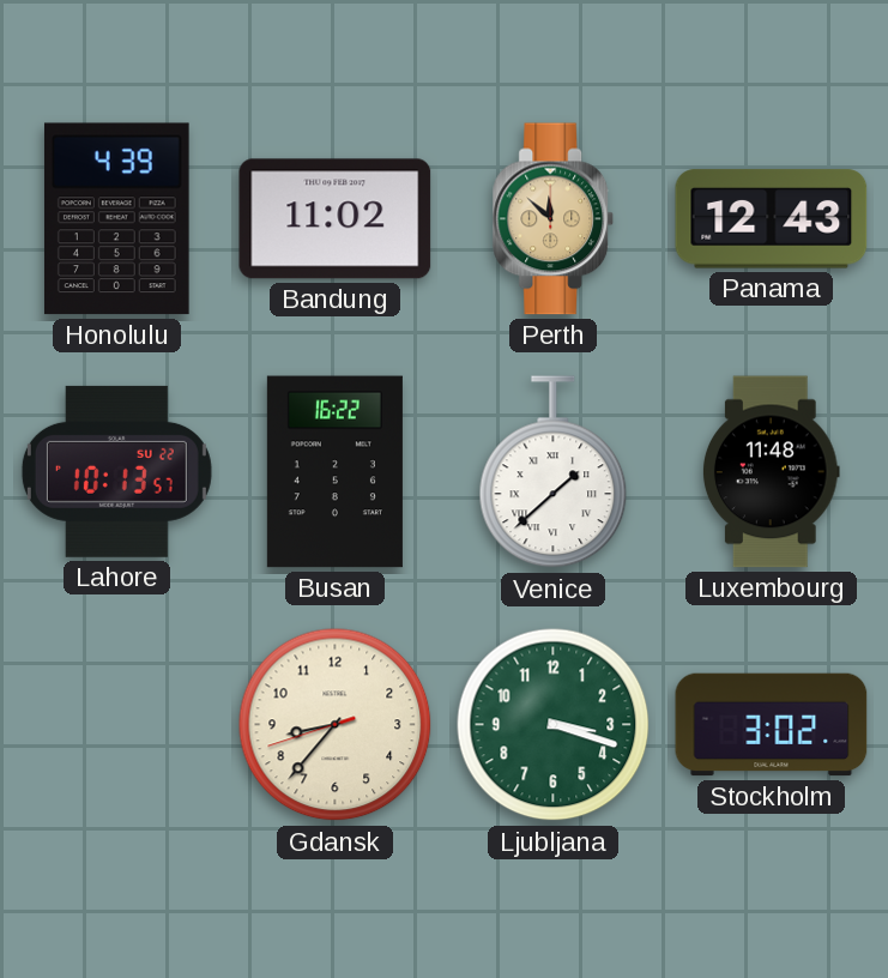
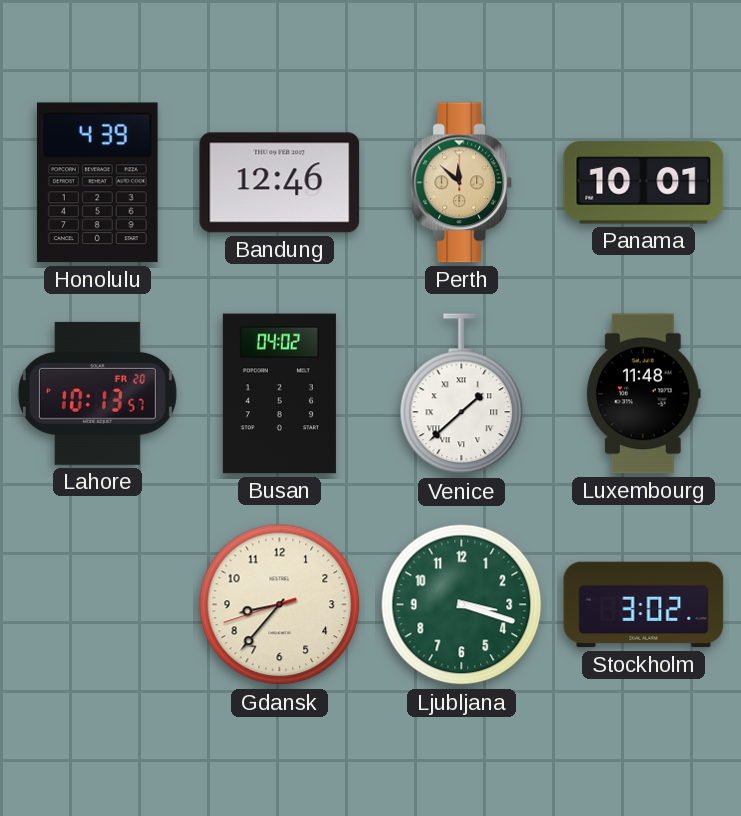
Bandung: 11:02 -> 12:46
Panama: 12:43 -> 10:01
Lahore date: SU 22 -> FR 20
Busan: 16:22 -> 04:02
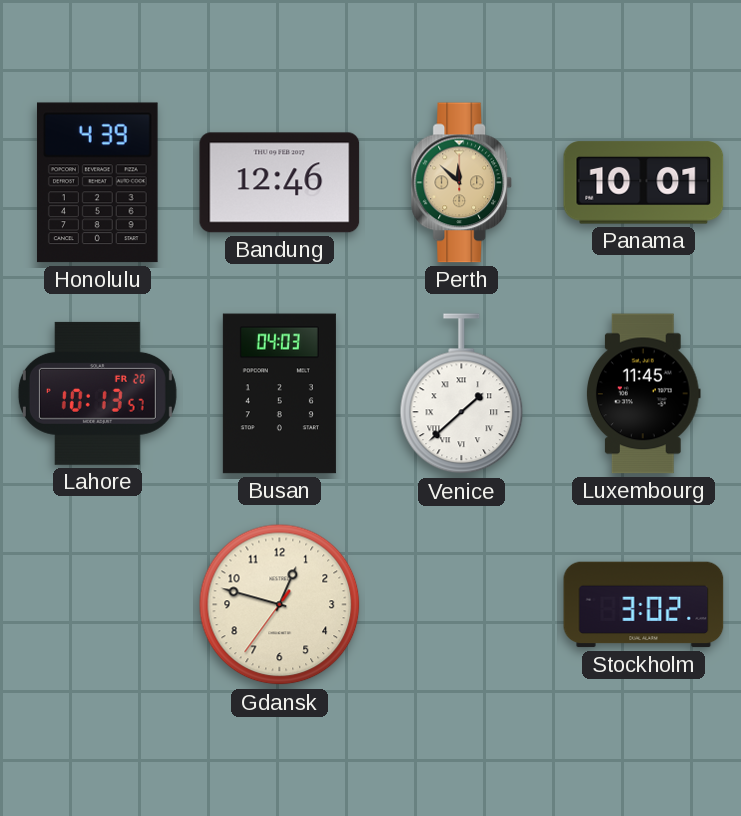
Busan: 04:02 -> 04:03
Luxembourg: 11:48 -> 11:45
Gdansk: 8:36 -> 12:47
Ljubljana: 3:18 -> none
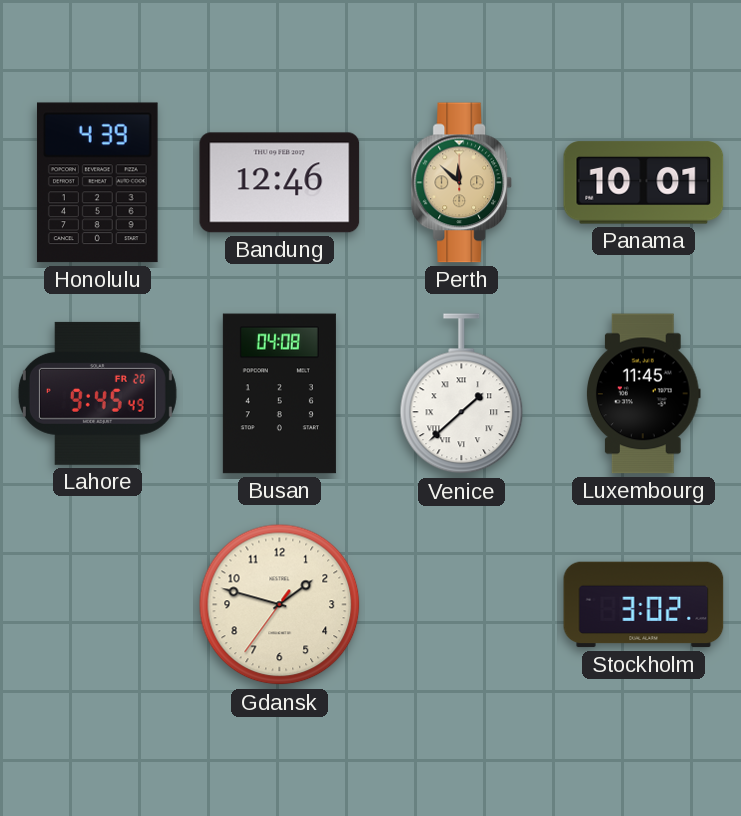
Lahore: 10:13 -> 9:45
Busan: 04:03 -> 04:08
Gdansk: 12:47 -> 1:47
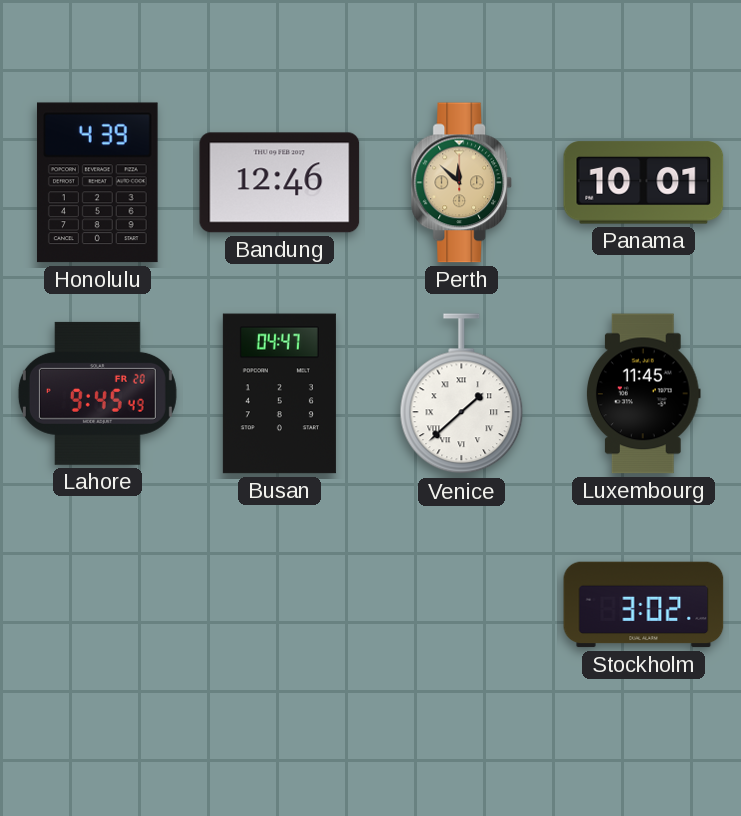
Busan: 04:08 -> 04:47
Gdansk: 1:47 -> none
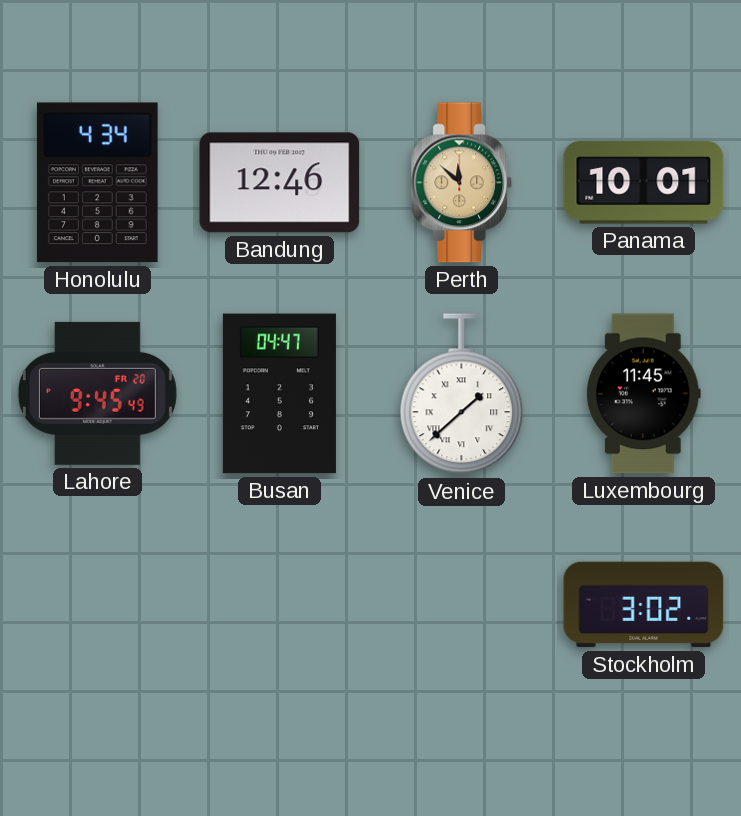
Honolulu: 4:39 -> 4:34
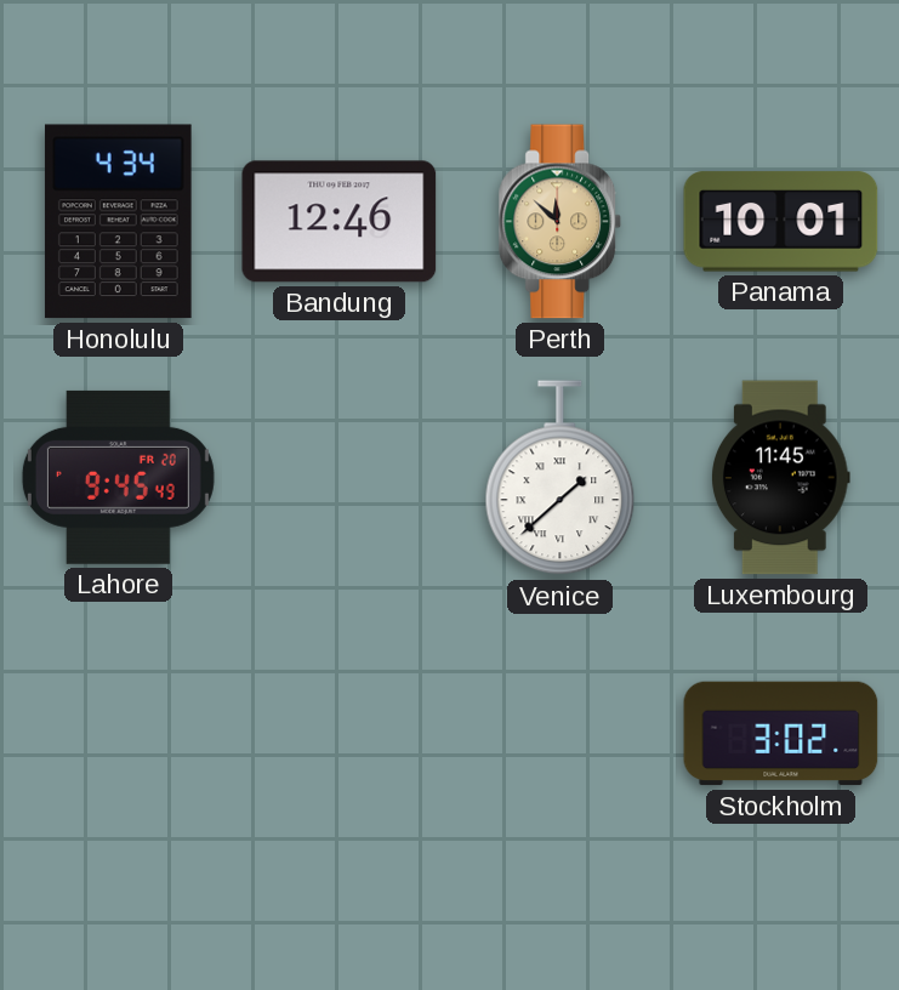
Busan: 04:47 -> none
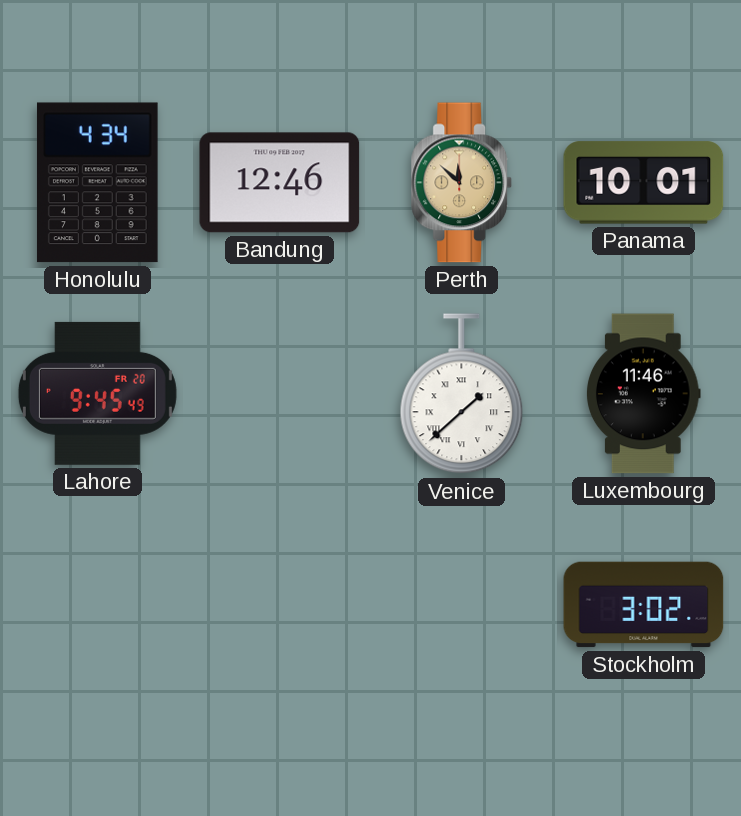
Luxembourg: 11:45 -> 11:46
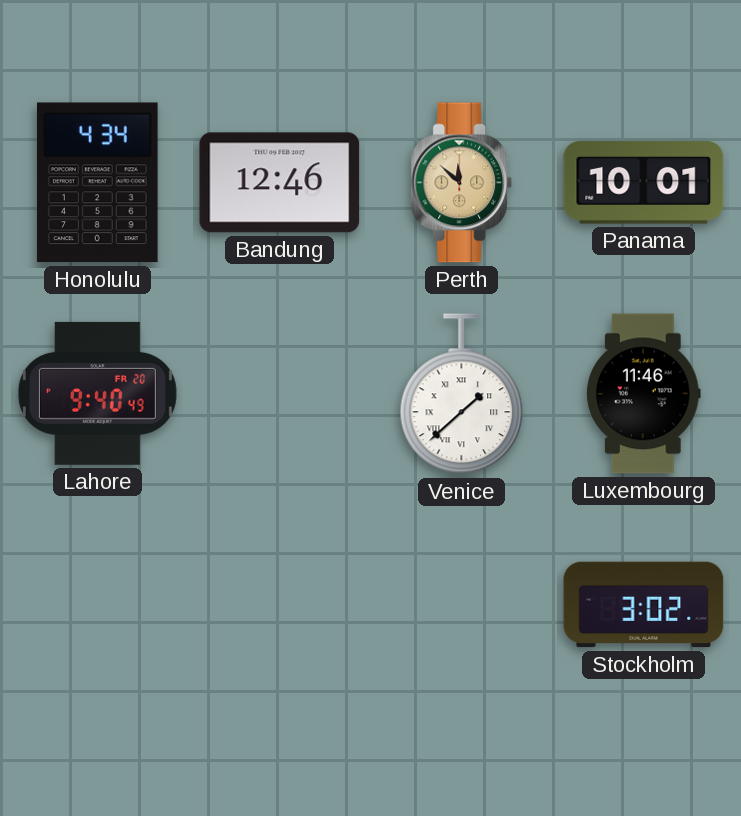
Lahore: 9:45 -> 9:40
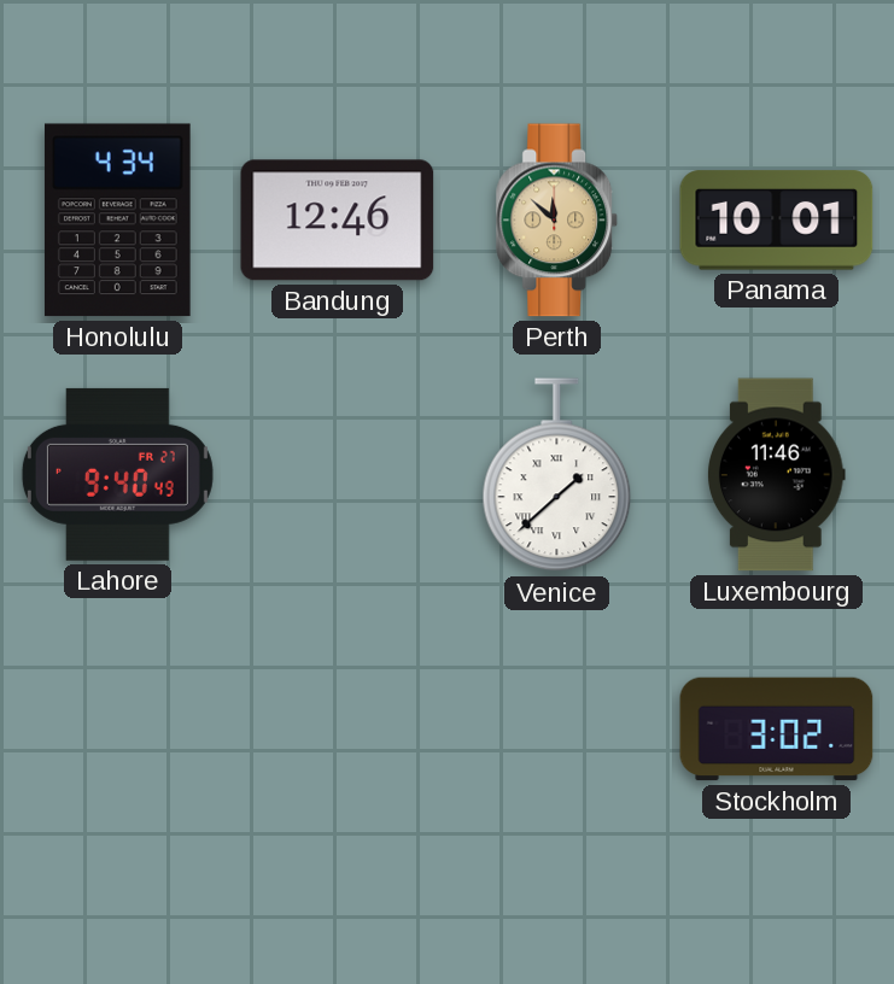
Lahore date: FR 20 -> FR 27
